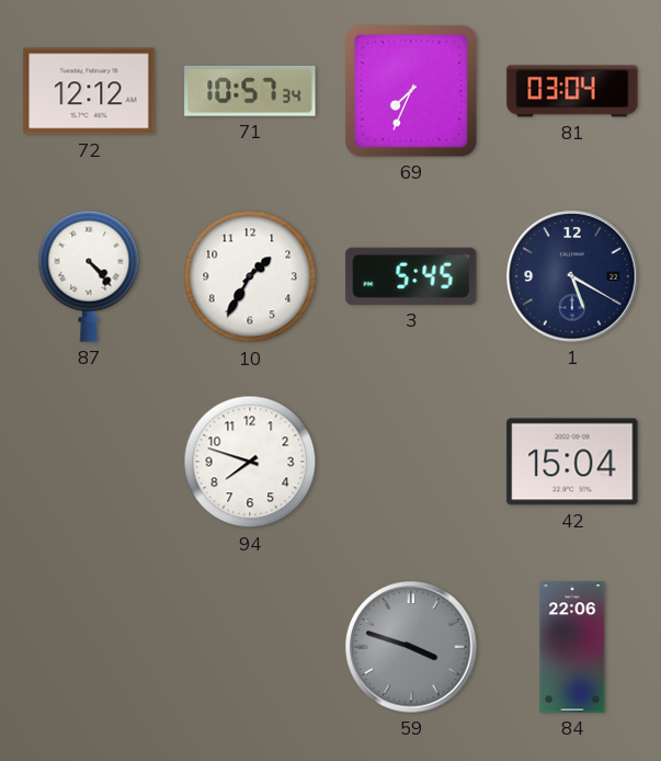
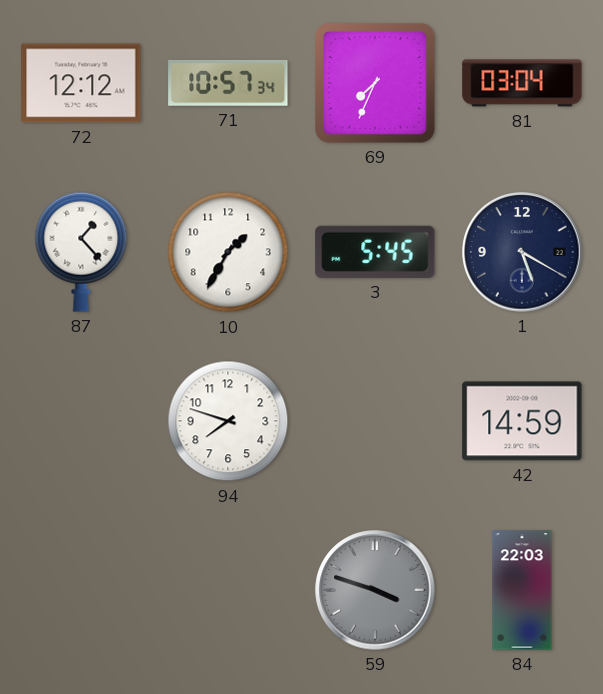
87: 4:23 -> 1:23
42: 15:04 -> 14:59
84: 22:06 -> 22:03
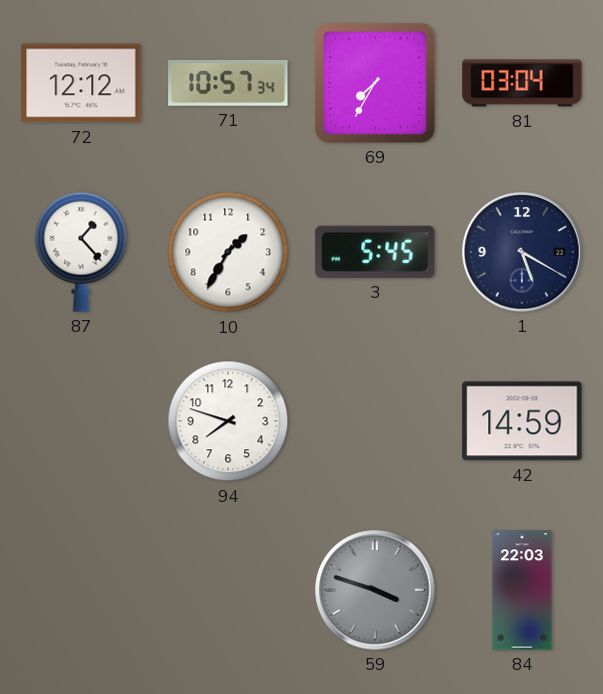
69: 7:34 -> 7:35
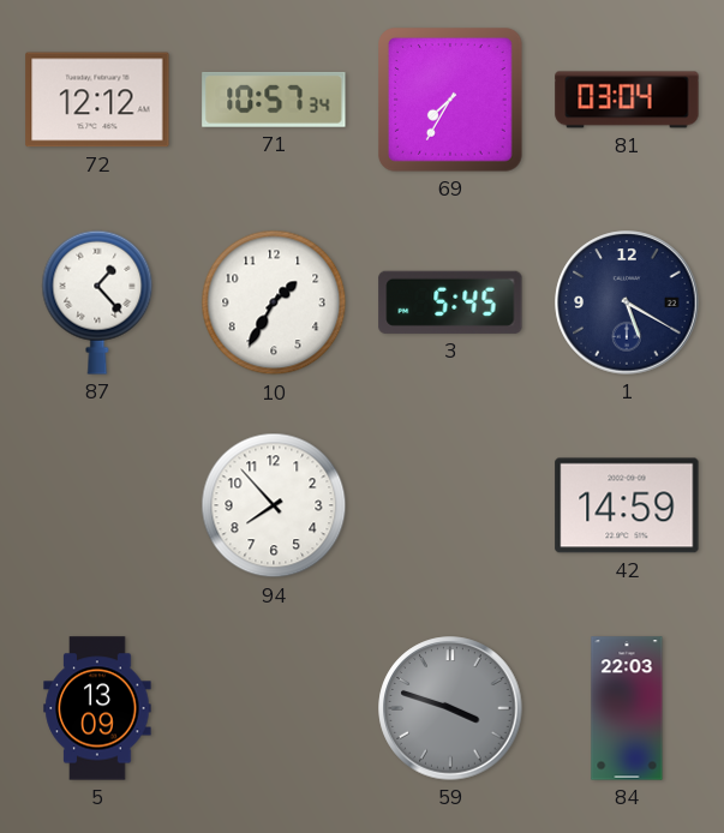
94: 7:48 -> 7:53
5: none -> 13:09
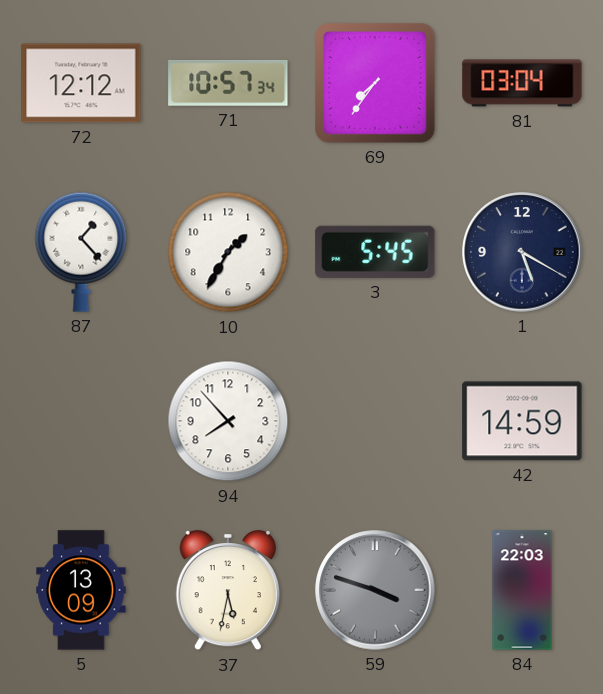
69: 7:35 -> 7:36
37: none -> 5:32
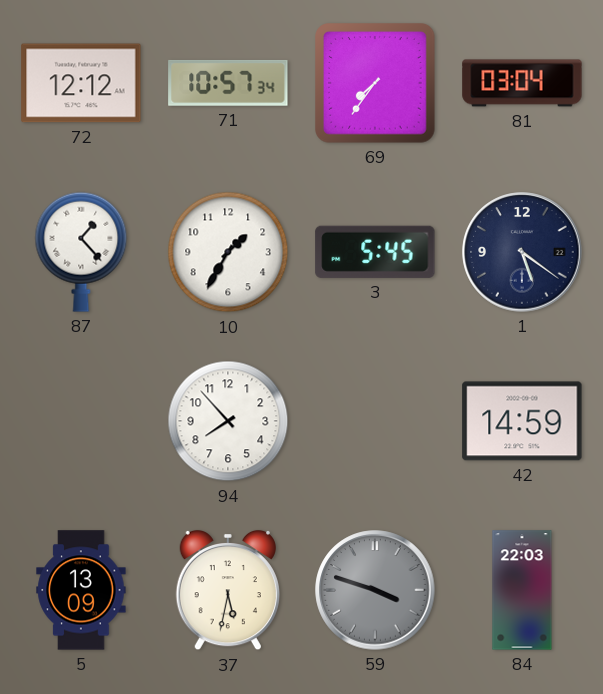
1: 5:20 -> 5:21
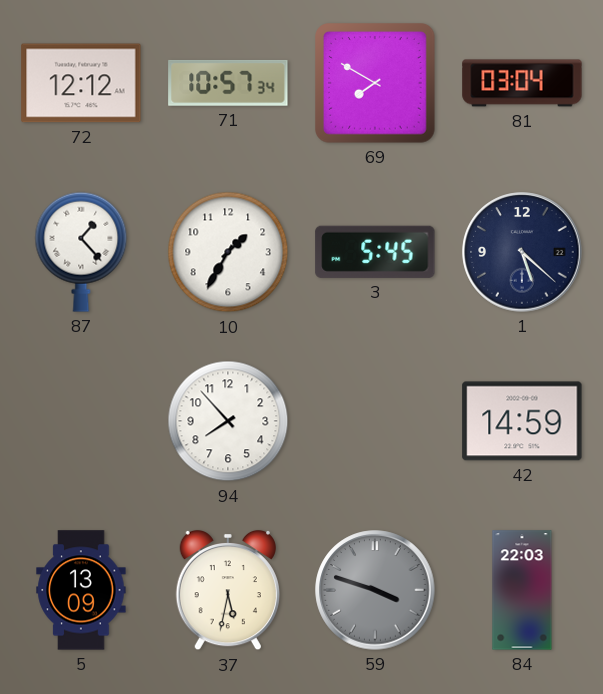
69: 7:36 -> 7:50
1: 5:21 -> 5:22
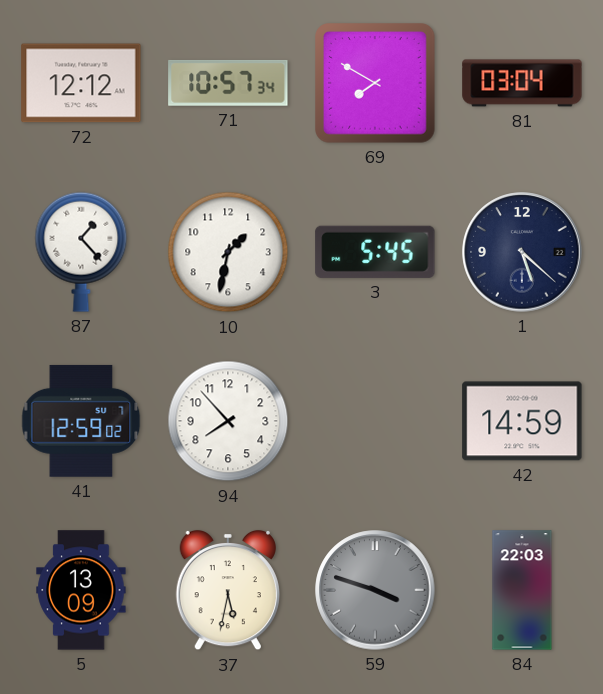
10: 1:35 -> 1:32
41: none -> 12:59
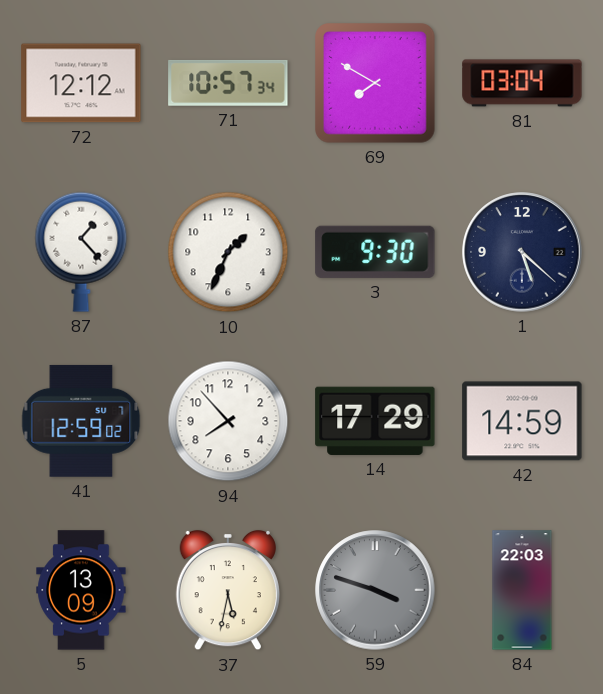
10: 1:32 -> 1:34
3: 5:45 -> 9:30
14: none -> 17:29
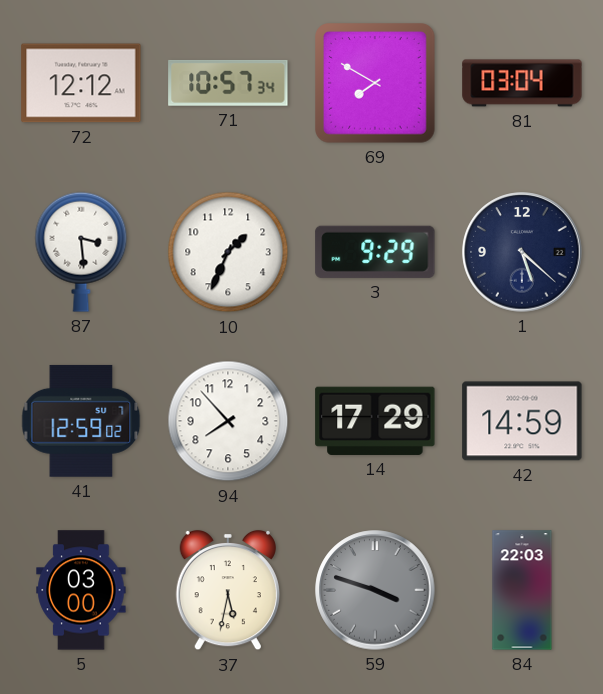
87: 1:23 -> 3:29
3: 9:30 -> 9:29
5: 13:09 -> 03:00
